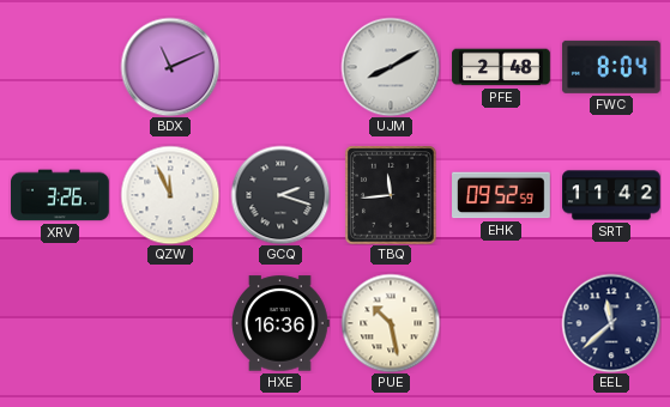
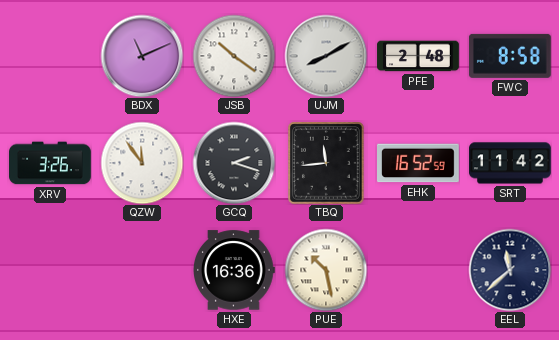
JSB: none -> 10:21
FWC: 8:04 -> 8:58
QZW: 11:56 -> 11:54
EHK: 09:52 -> 16:52
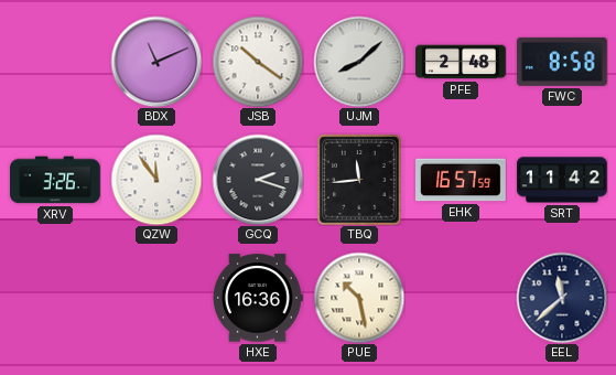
UJM: 8:10 -> 8:08
EHK: 16:52 -> 16:57
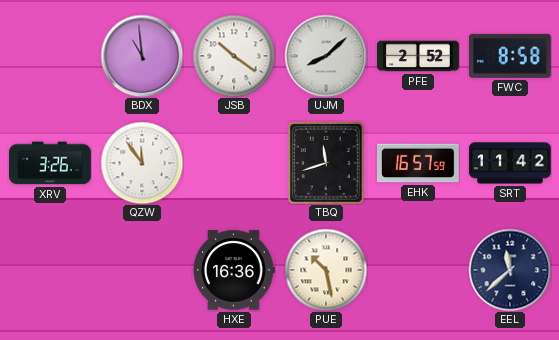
BDX: 11:11 -> 10:59
PFE: 2:48 -> 2:52
GCQ: 2:18 -> none
TBQ: 11:44 -> 11:42
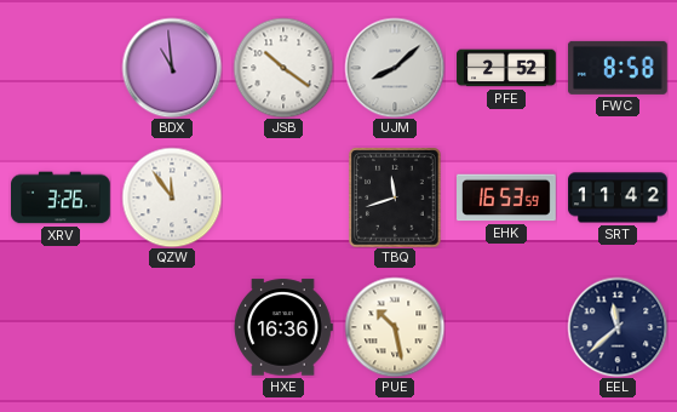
EHK: 16:57 -> 16:53
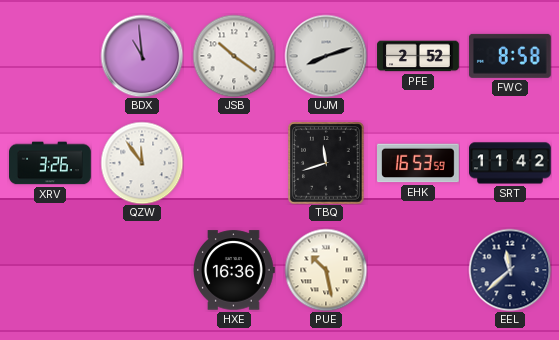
UJM: 8:08 -> 8:12
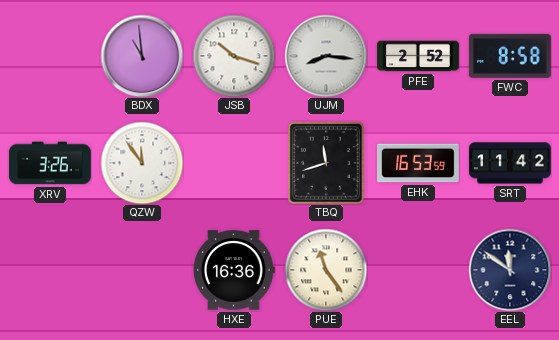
JSB: 10:21 -> 10:18
UJM: 8:12 -> 8:16
PUE: 10:28 -> 11:24
EEL: 11:38 -> 11:51
